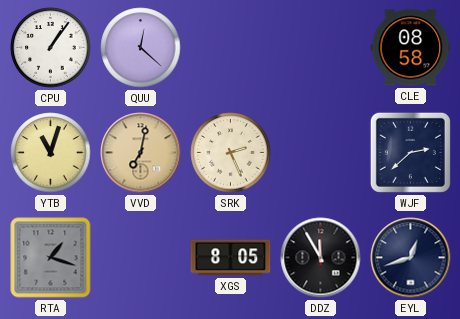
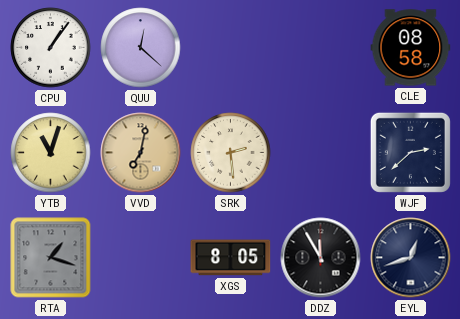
SRK: 2:26 -> 2:29
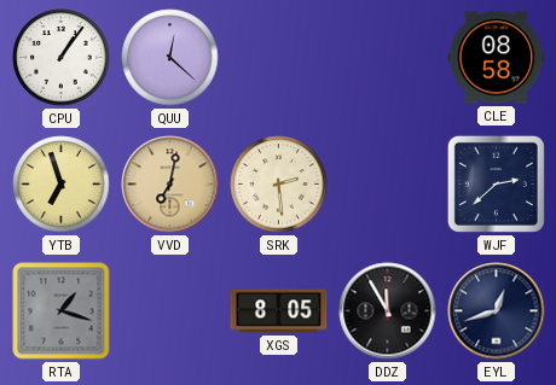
YTB: 11:03 -> 6:57
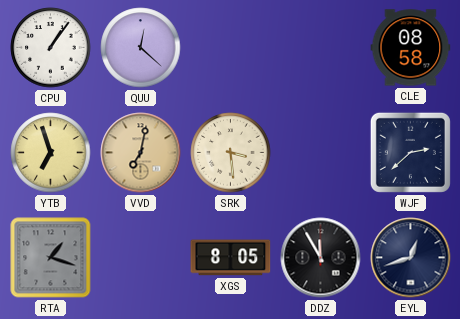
SRK: 2:29 -> 3:29
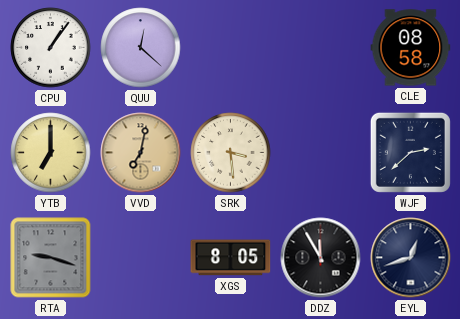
YTB: 6:57 -> 7:00
RTA: 1:18 -> 9:18
